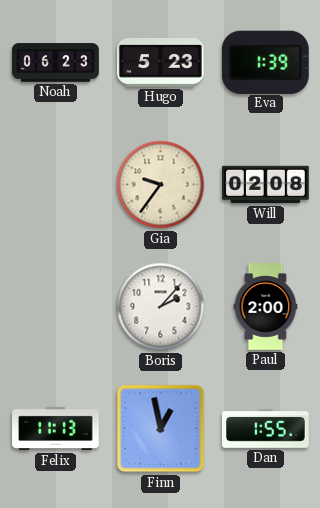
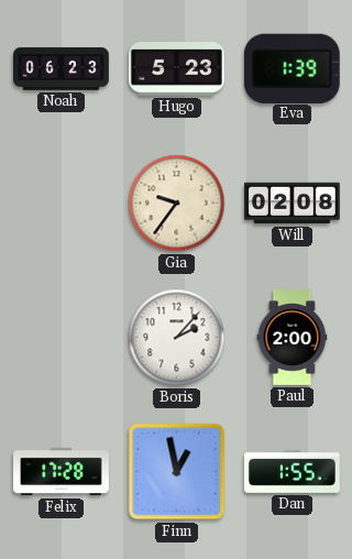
Felix: 11:13 -> 17:28
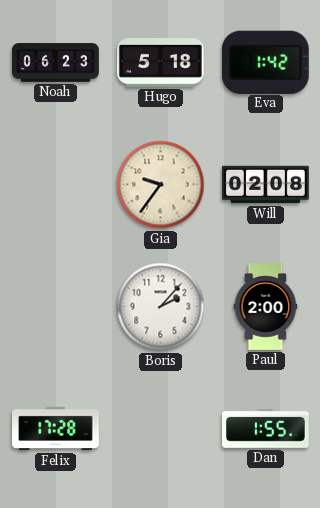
Hugo: 5:23 -> 5:18
Eva: 1:39 -> 1:42
Finn: 12:58 -> none
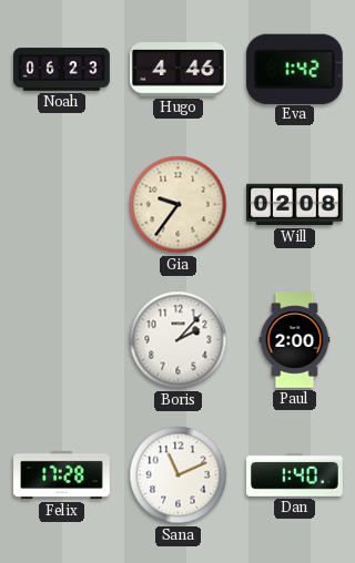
Hugo: 5:18 -> 4:46
Sana: none -> 11:11
Dan: 1:55 -> 1:40
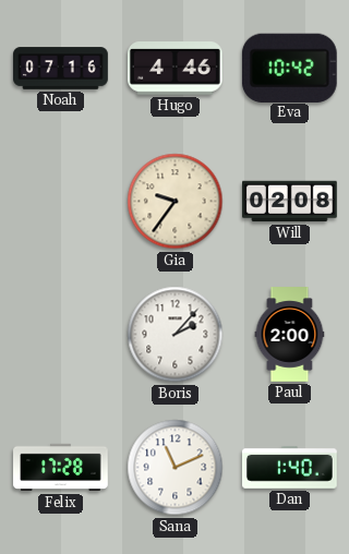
Noah: 06:23 -> 07:16
Eva: 1:42 -> 10:42
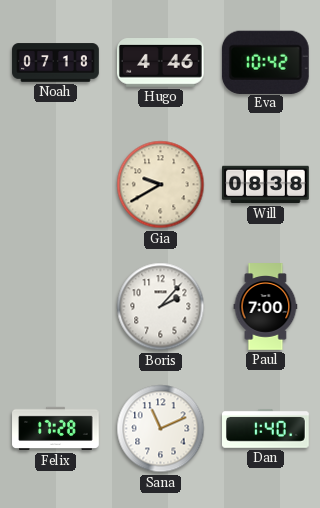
Noah: 07:16 -> 07:18
Gia: 9:36 -> 9:40
Will: 02:08 -> 08:38
Paul: 2:00 -> 7:00
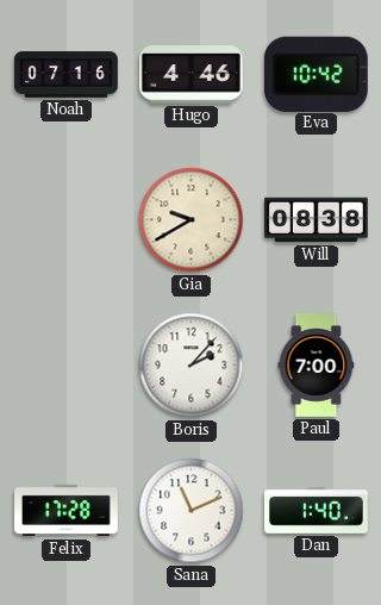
Noah: 07:18 -> 07:16
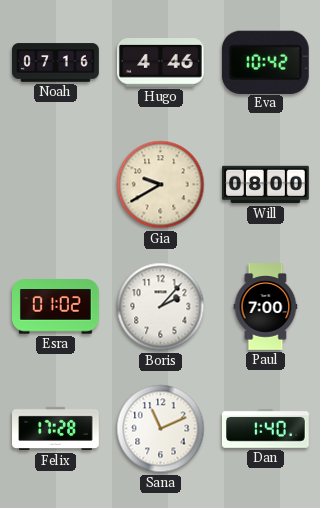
Will: 08:38 -> 08:00
Esra: none -> 01:02
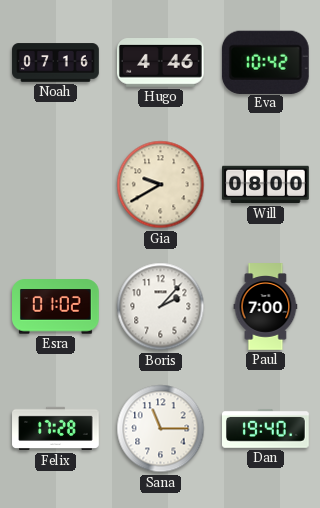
Sana: 11:11 -> 11:15
Dan: 1:40 -> 19:40
